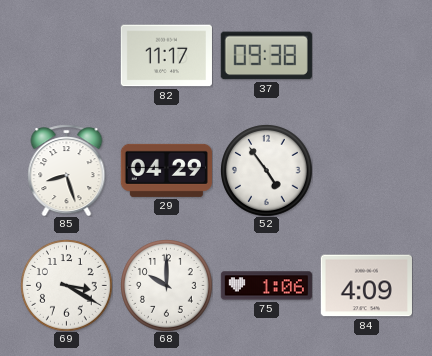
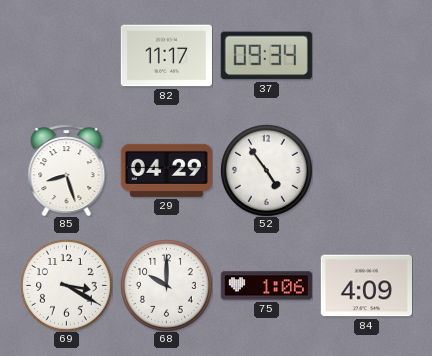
37: 09:38 -> 09:34
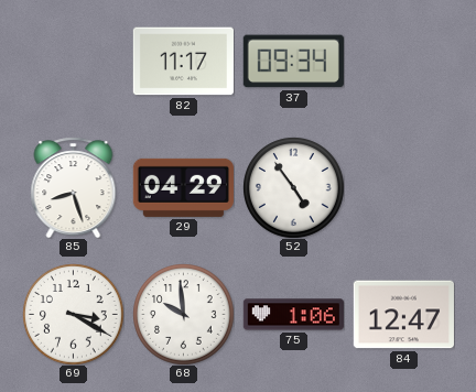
68: 10:00 -> 9:59
84: 4:09 -> 12:47
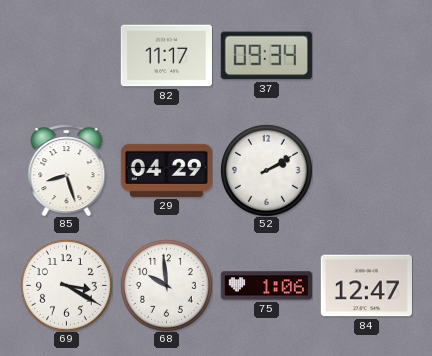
52: 4:54 -> 2:10
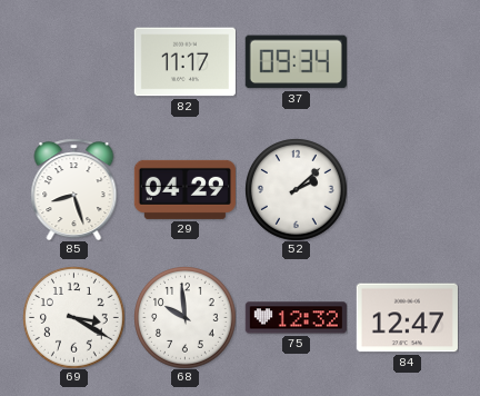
52: 2:10 -> 2:08
75: 1:06 -> 12:32
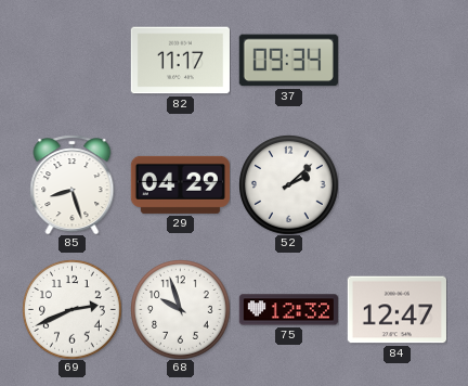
69: 3:20 -> 2:41
68: 9:59 -> 9:57
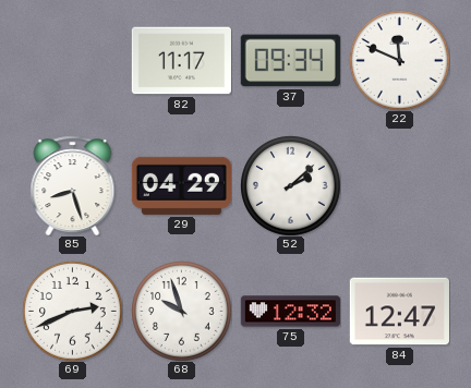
22: none -> 11:49
